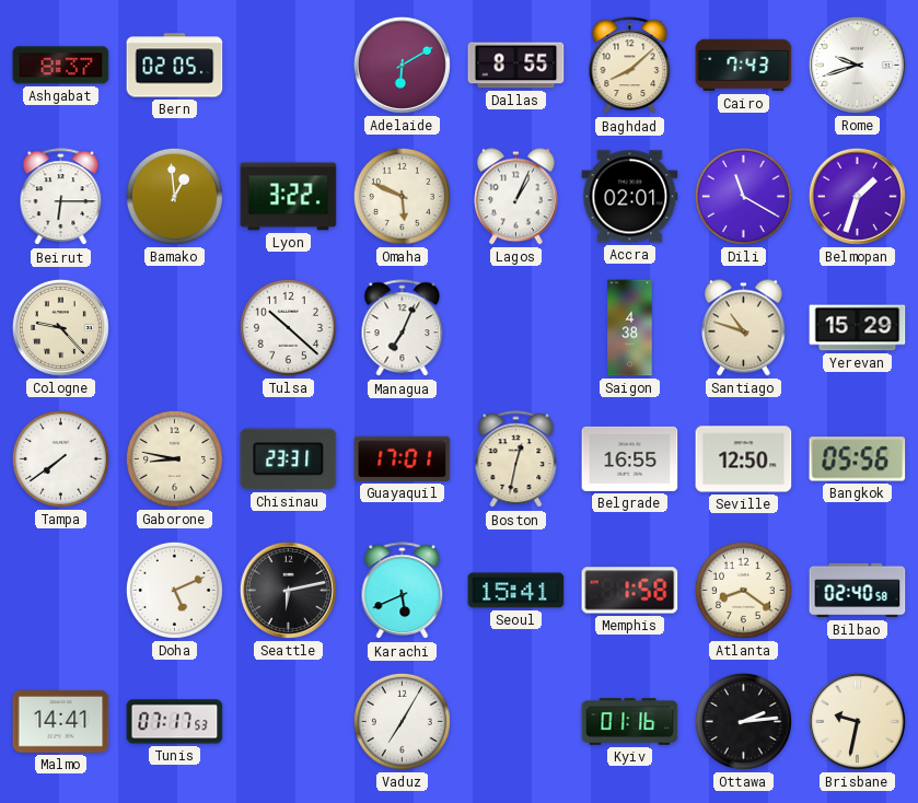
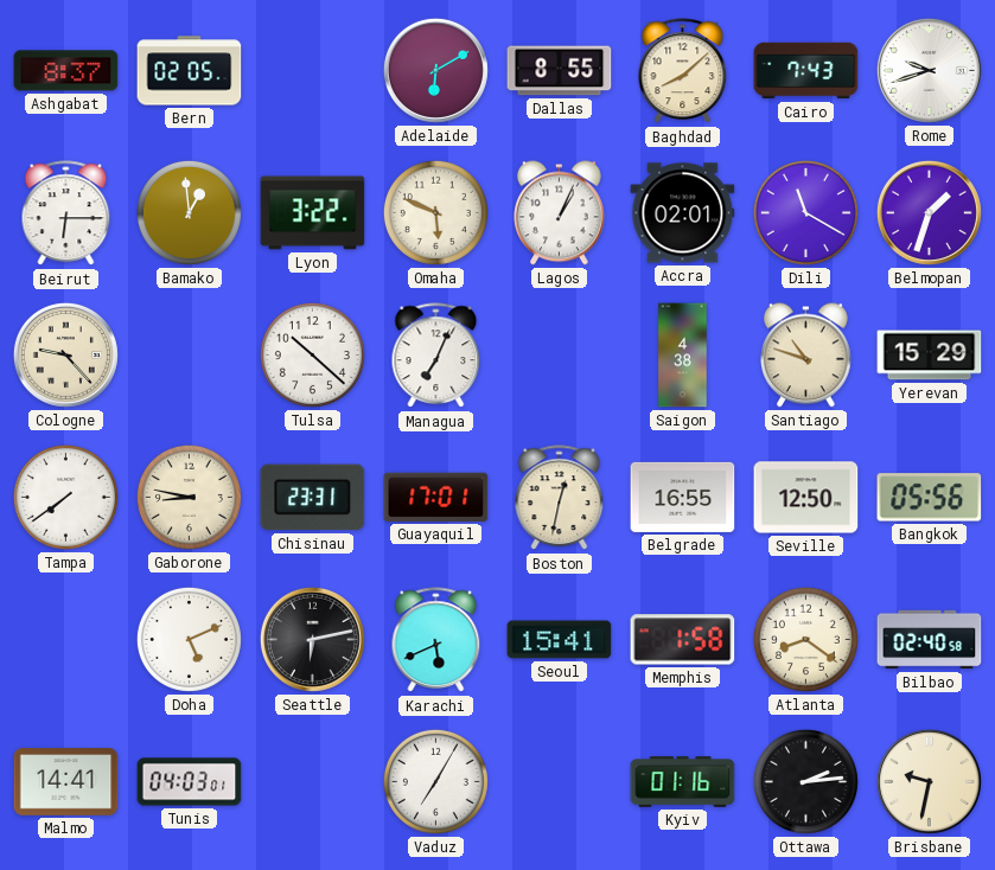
Tunis: 07:17 -> 04:03
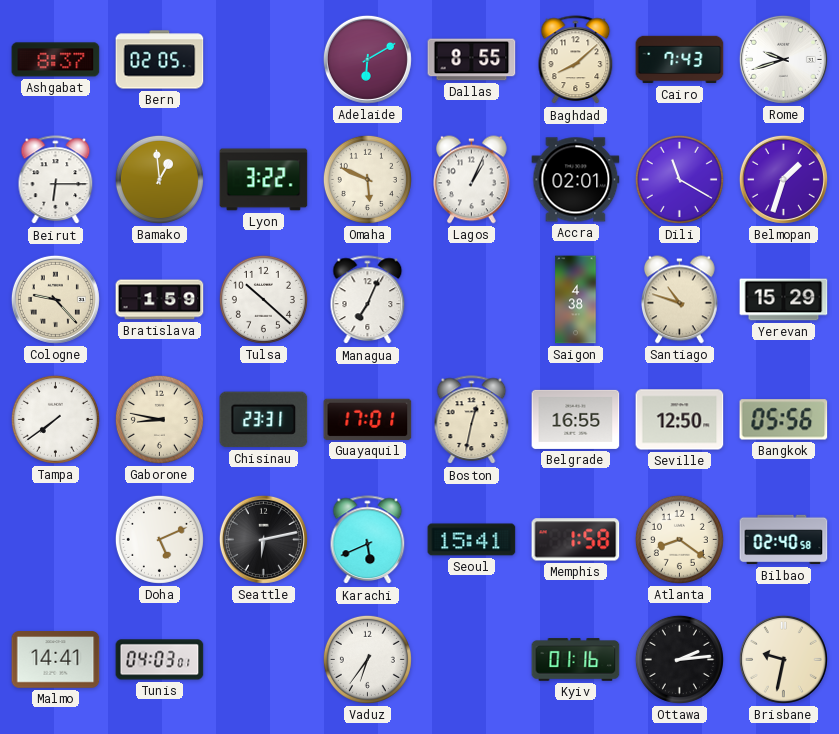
Bratislava: none -> 1:59
Vaduz: 7:05 -> 6:36
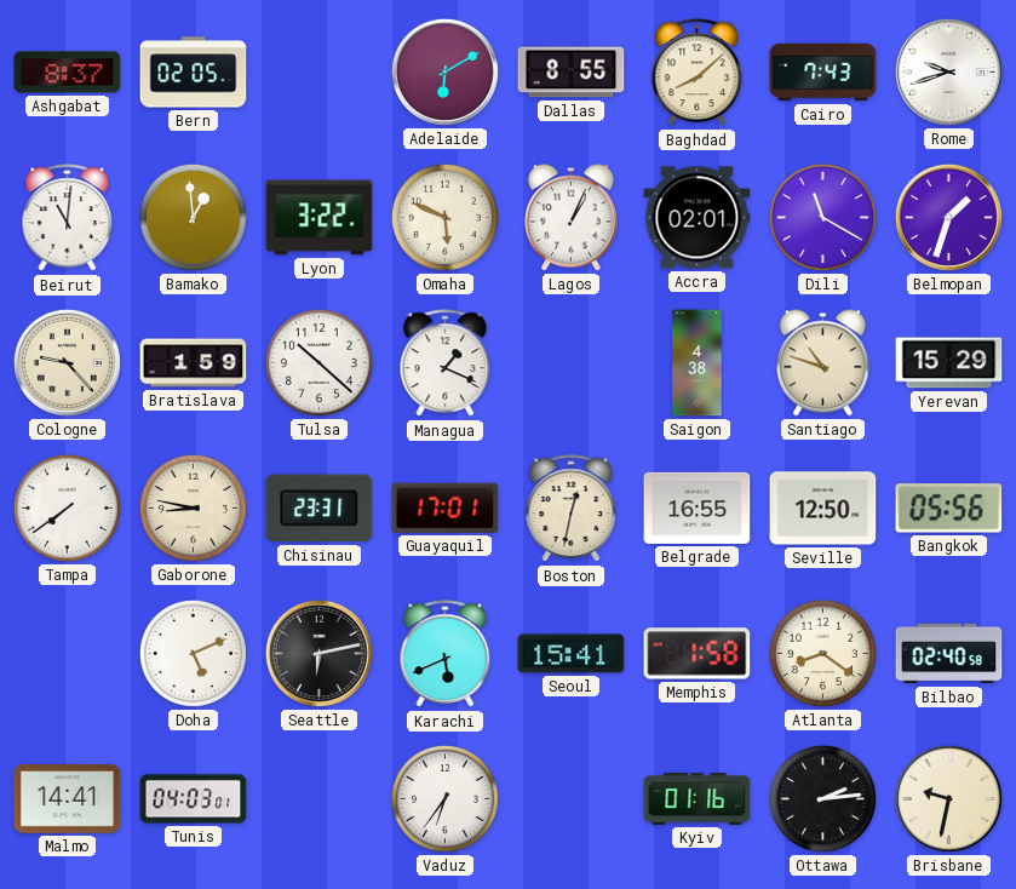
Beirut: 6:15 -> 11:01
Managua: 7:04 -> 1:19
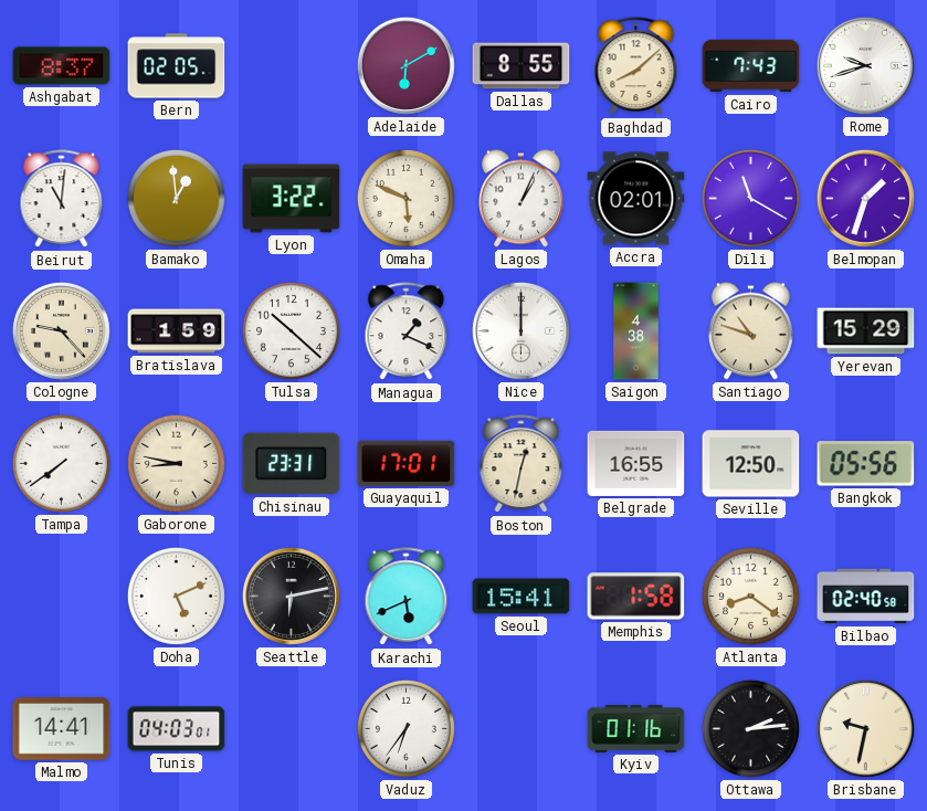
Nice: none -> 12:00
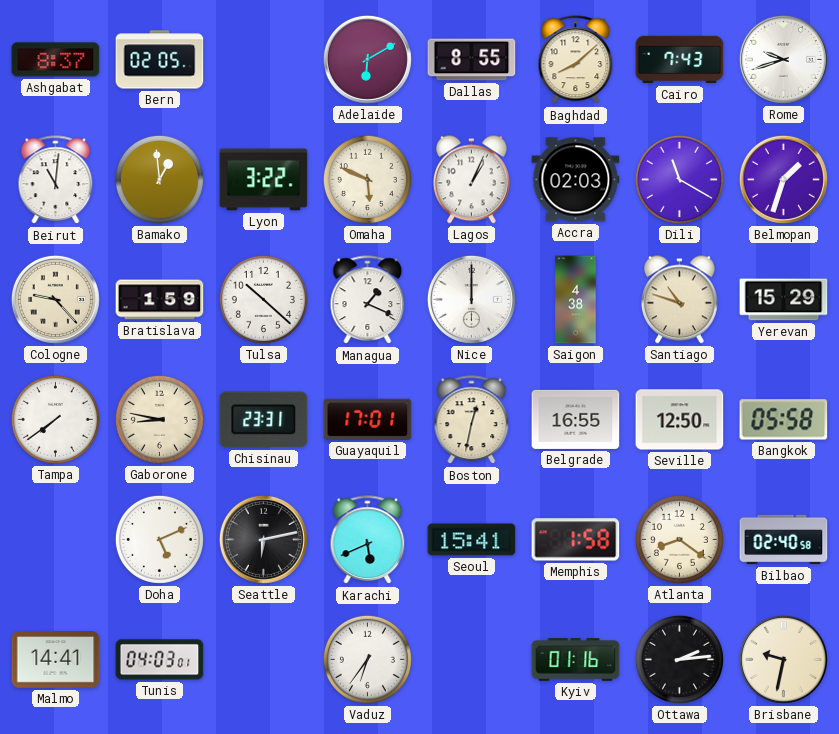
Accra: 02:01 -> 02:03
Bangkok: 05:56 -> 05:58
